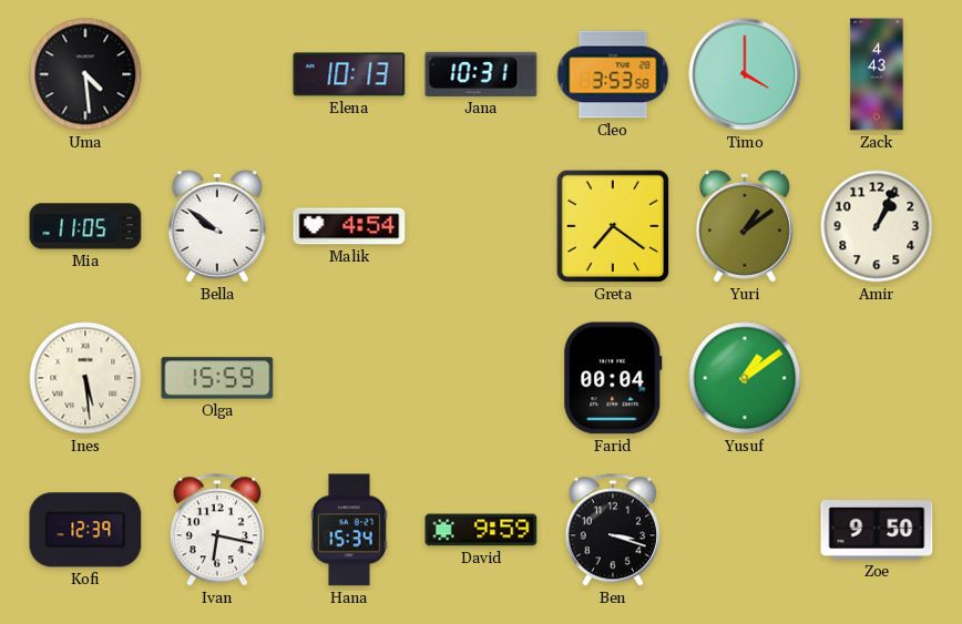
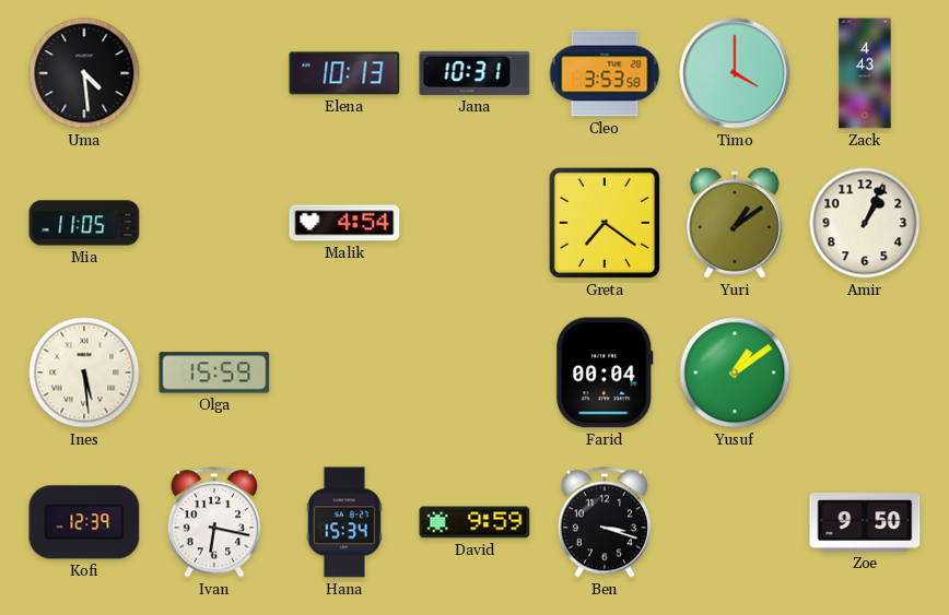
Bella: 9:51 -> none
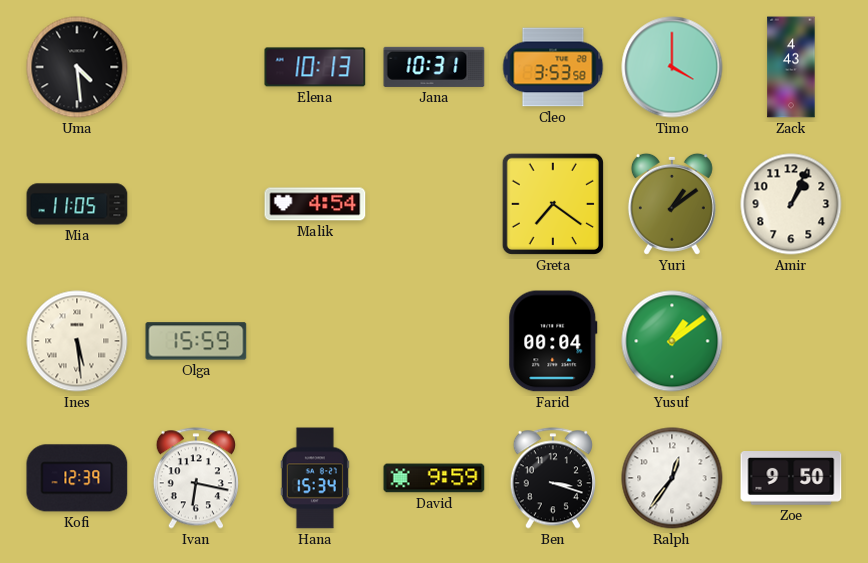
Ralph: none -> 12:36
